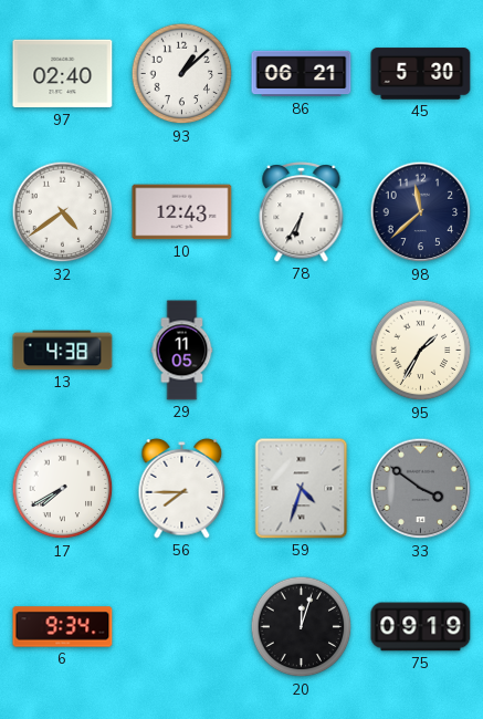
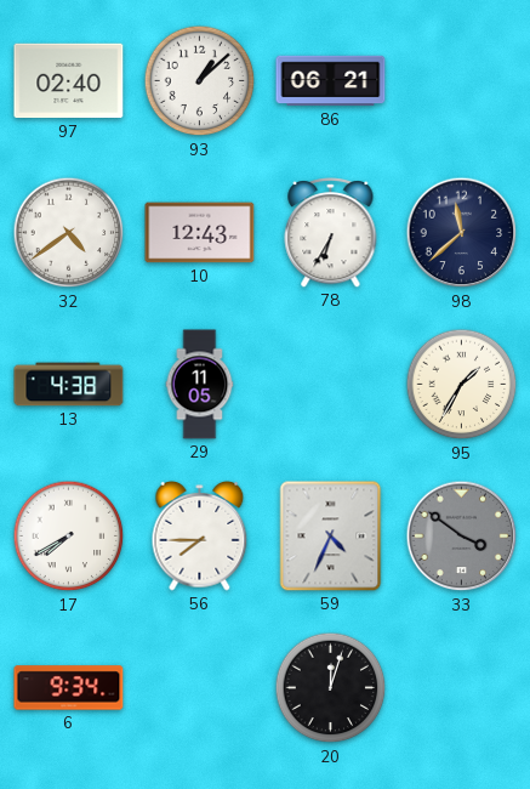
45: 5:30 -> none
59: 4:33 -> 4:34
75: 09:19 -> none
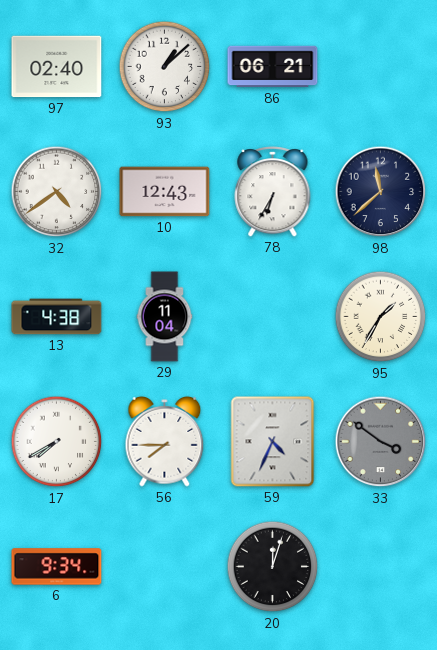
29: 11:05 -> 11:04
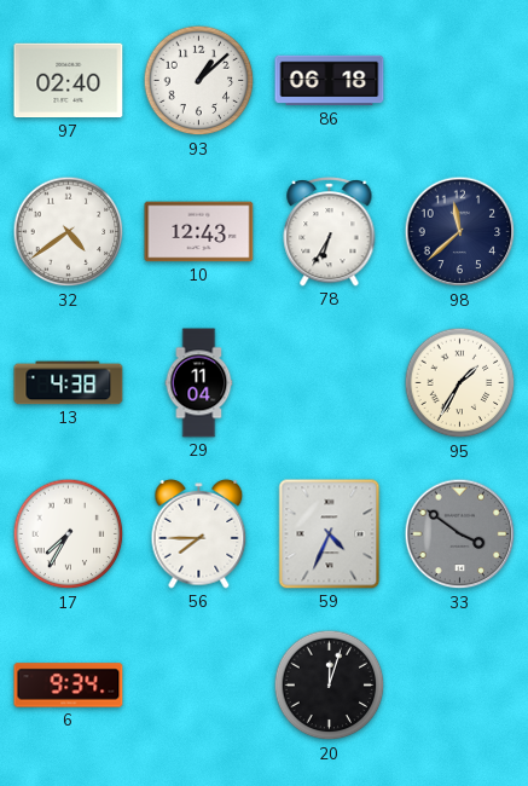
86: 06:21 -> 06:18
17: 7:40 -> 7:35
